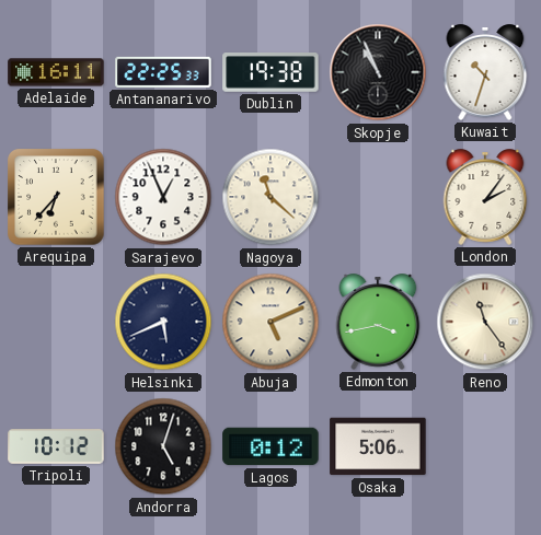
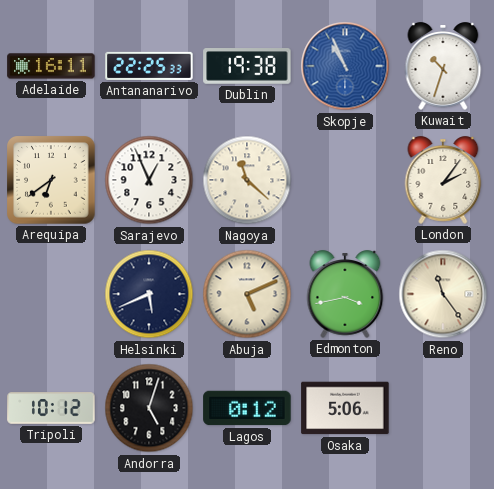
Skopje dial: black -> blue
Arequipa: 6:37 -> 6:39
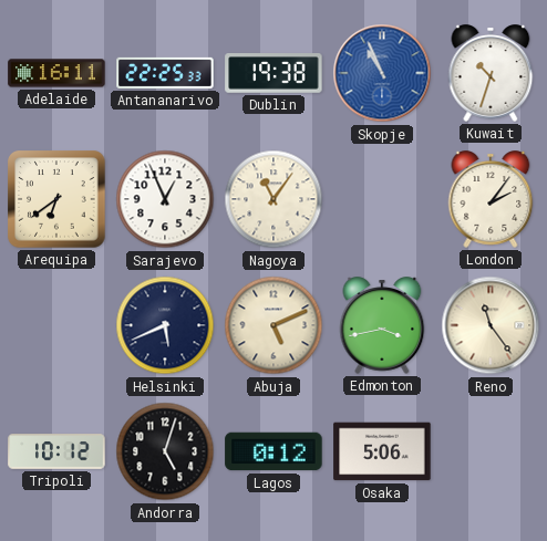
Nagoya: 11:22 -> 11:06
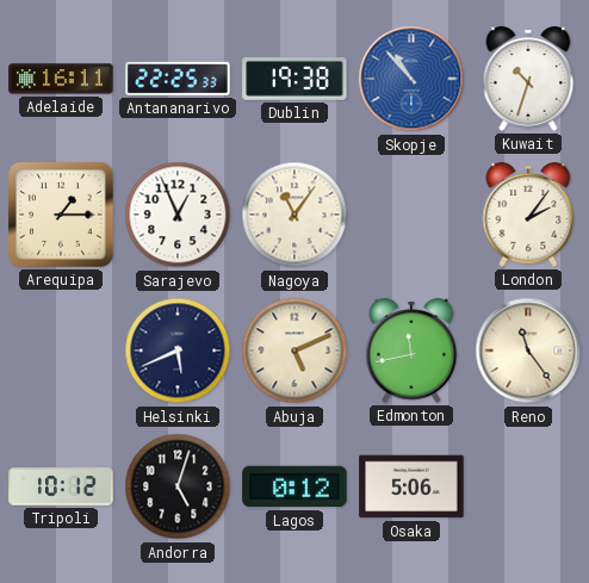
Skopje: 10:56 -> 10:53
Arequipa: 6:39 -> 1:15
Edmonton: 3:43 -> 11:43
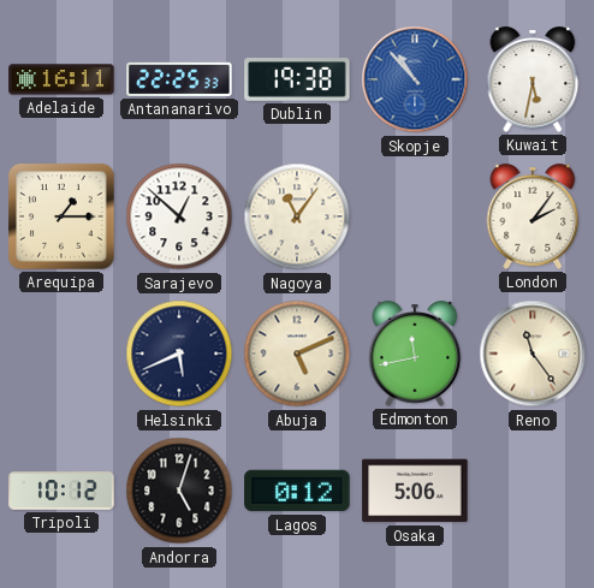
Kuwait: 10:33 -> 5:32
Sarajevo: 12:56 -> 12:52
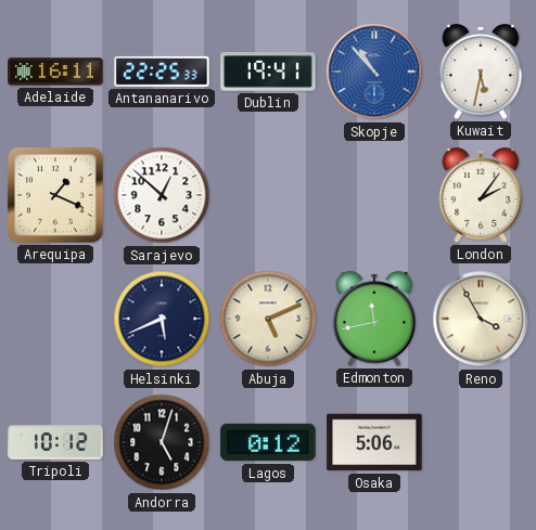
Dublin: 19:38 -> 19:41
Arequipa: 1:15 -> 1:19
Nagoya: 11:06 -> none
Reno: 11:24 -> 3:55
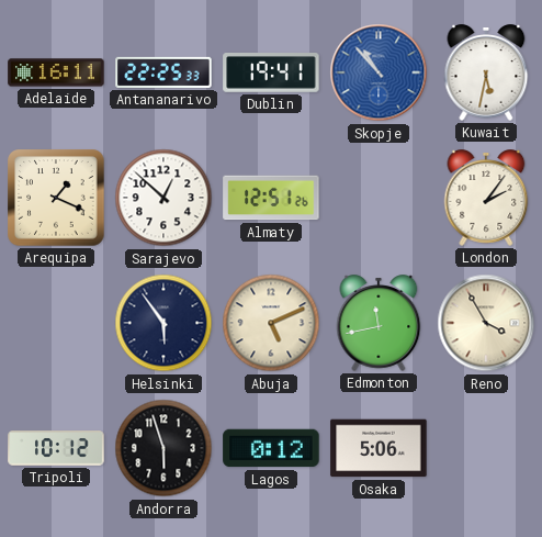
Almaty: none -> 12:51
Helsinki: 5:41 -> 5:54
Andorra: 5:03 -> 5:57
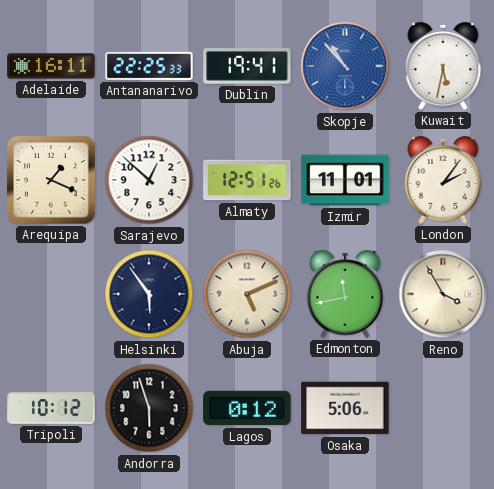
Izmir: none -> 11:01
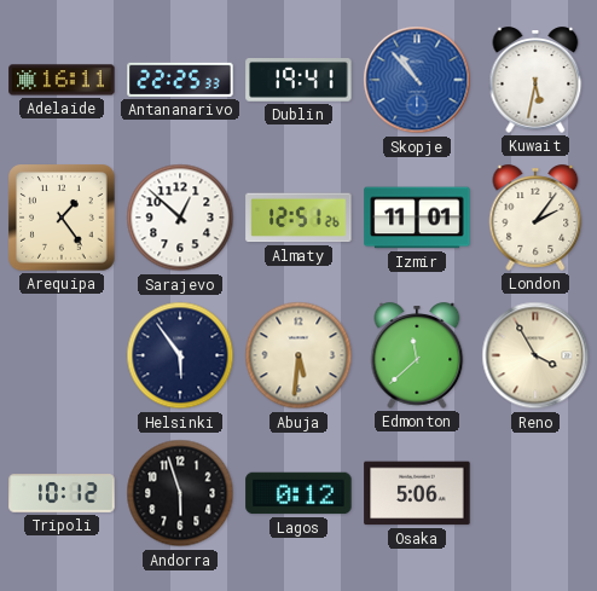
Arequipa: 1:19 -> 1:24
Abuja: 5:11 -> 5:31
Edmonton: 11:43 -> 11:38
